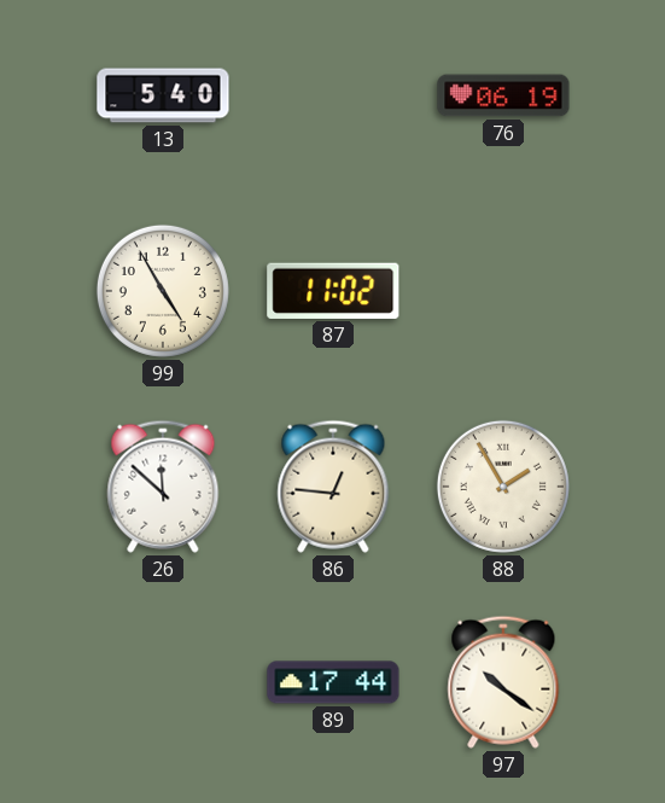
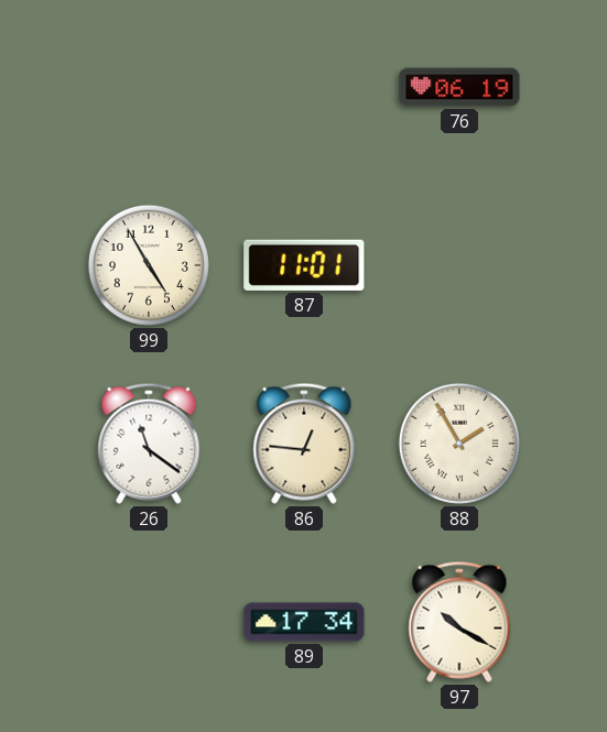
13: 5:40 -> none
87: 11:02 -> 11:01
26: 11:52 -> 11:21
89: 17:44 -> 17:34
97: 10:21 -> 10:20
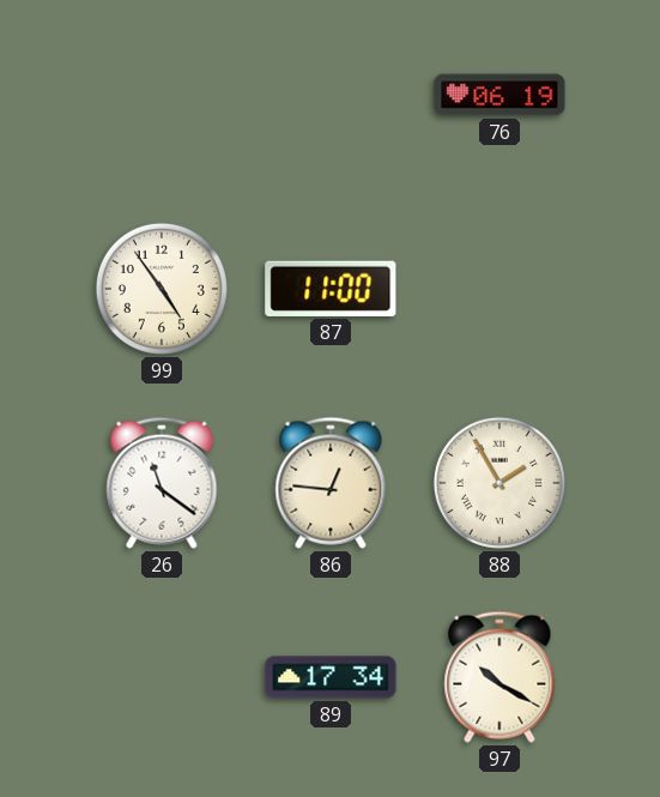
99: 4:55 -> 4:54
87: 11:01 -> 11:00
